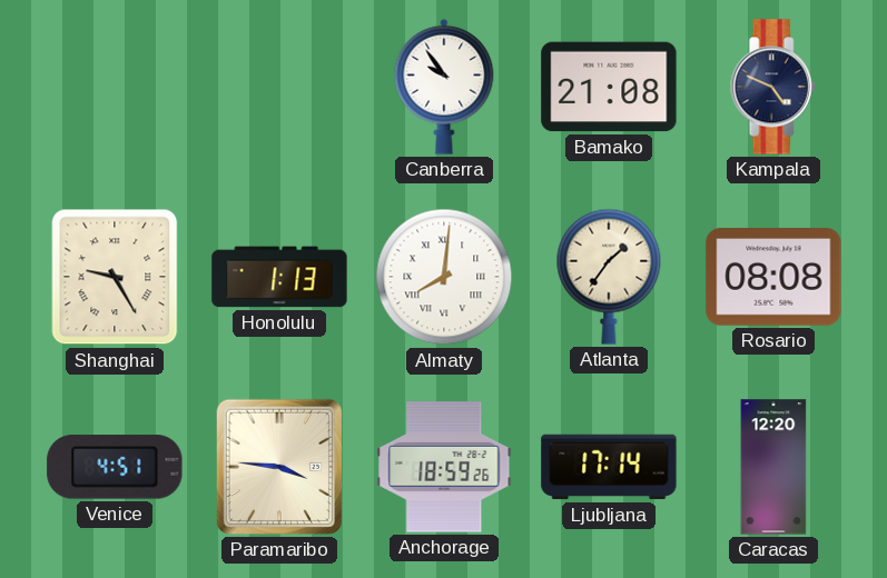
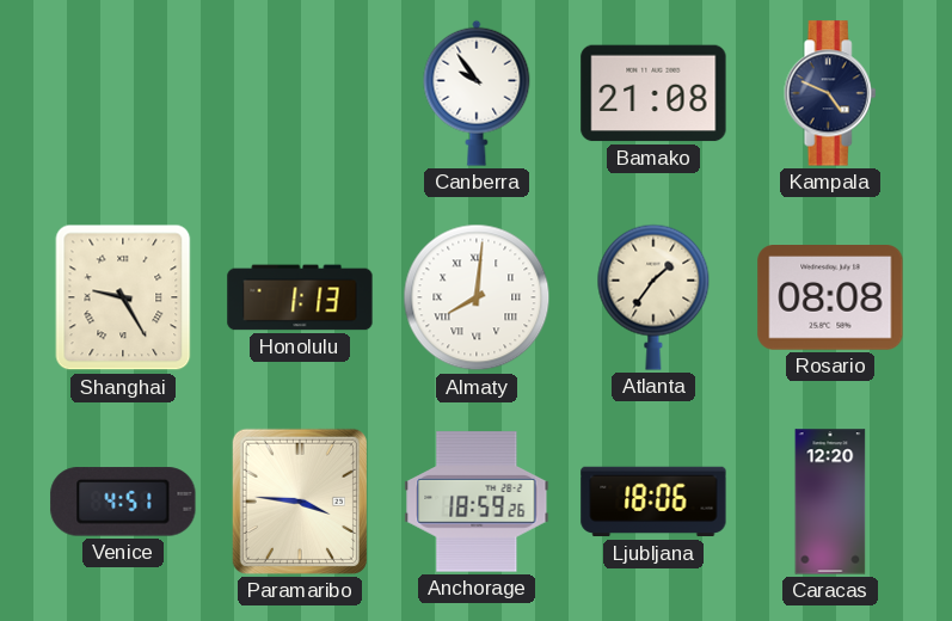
Ljubljana: 17:14 -> 18:06
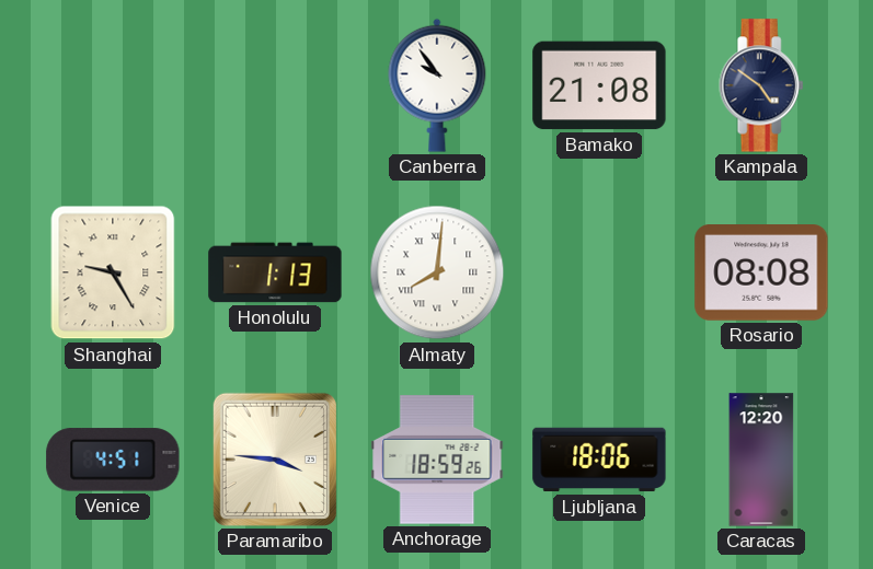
Kampala: 4:49 -> 4:51
Atlanta: 1:36 -> none
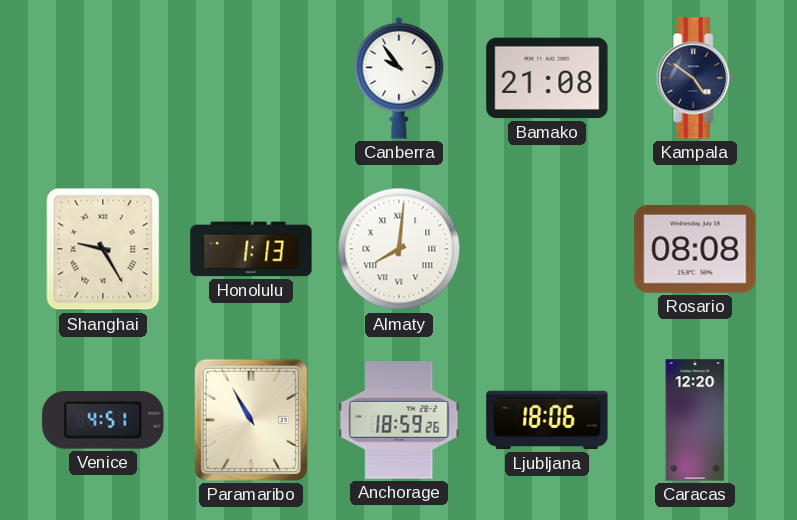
Paramaribo: 3:46 -> 10:55
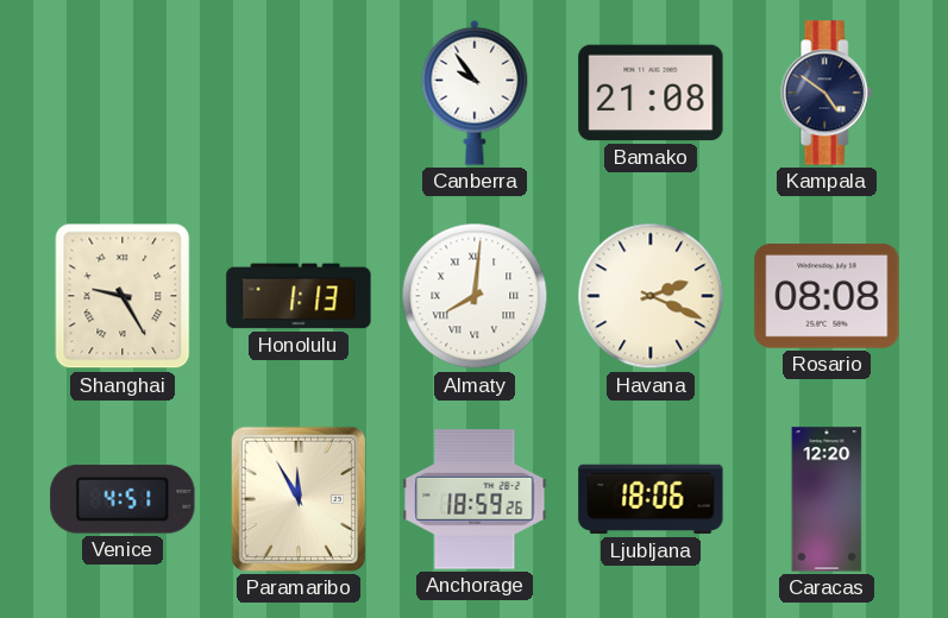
Havana: none -> 2:19
Paramaribo: 10:55 -> 11:55
